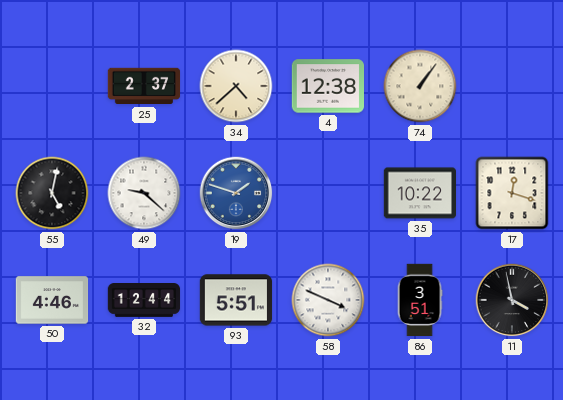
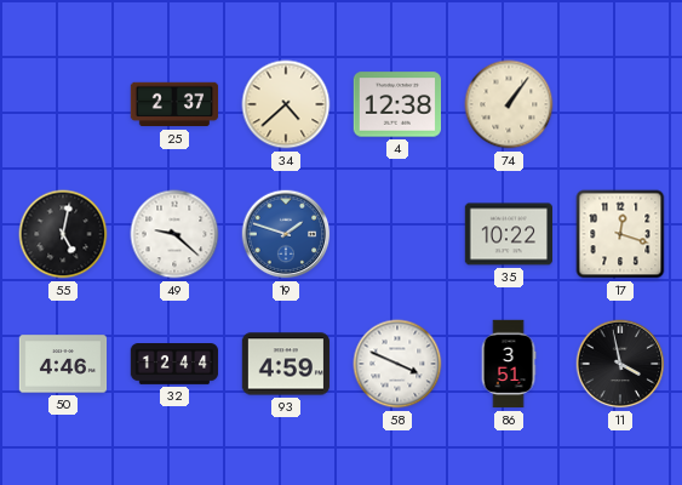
93: 5:51 -> 4:59
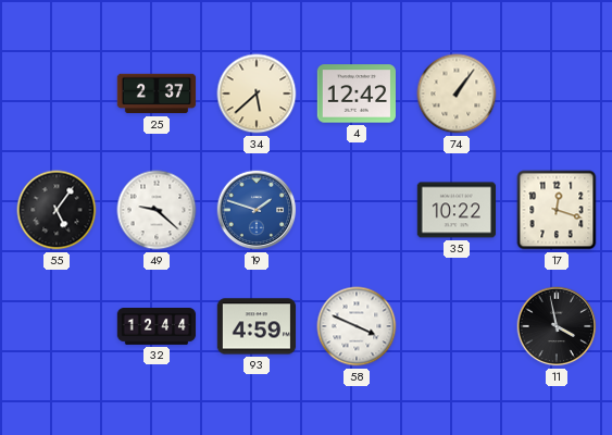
34: 4:38 -> 5:38
4: 12:38 -> 12:42
55: 5:02 -> 5:06
50: 4:46 -> none
86: 3:51 -> none
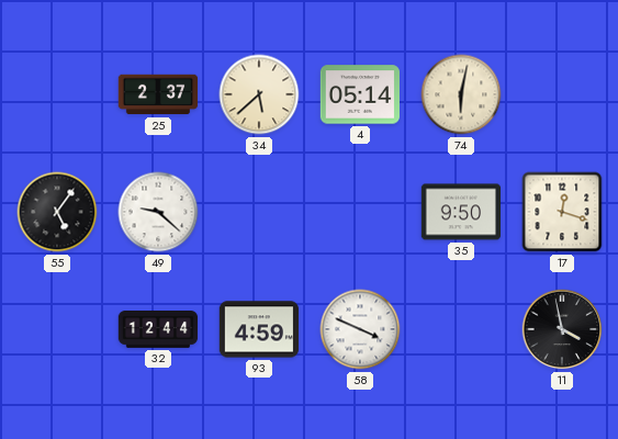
4: 12:42 -> 05:14
74: 1:06 -> 6:02
19: 1:48 -> none
35: 10:22 -> 9:50
